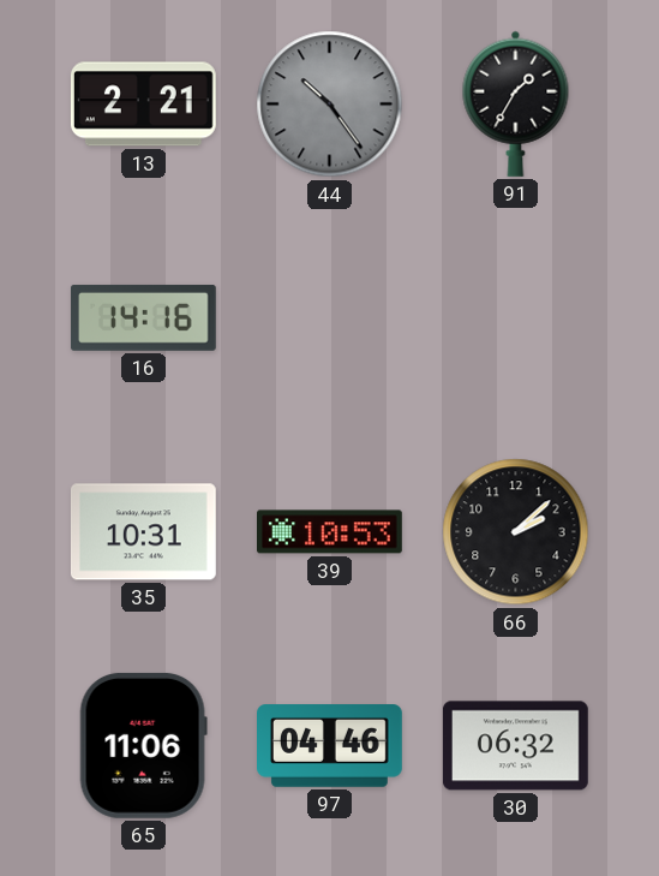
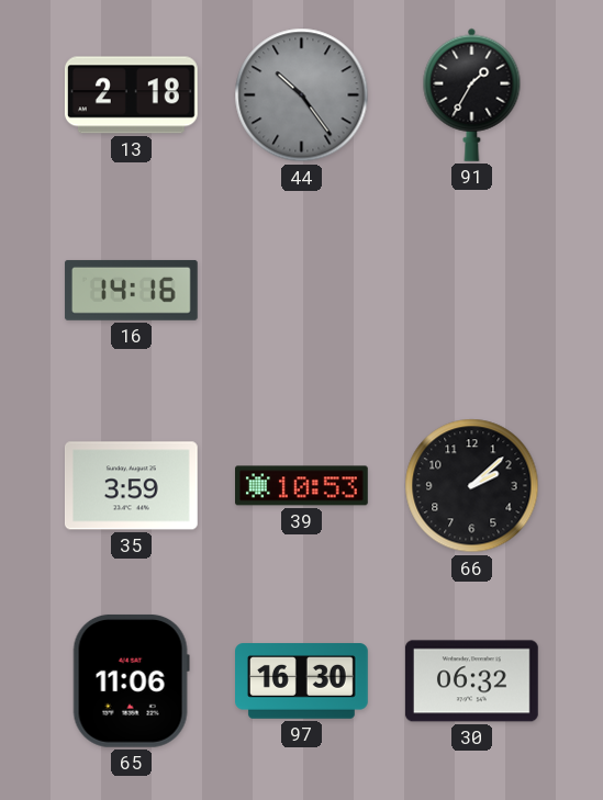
13: 2:21 -> 2:18
35: 10:31 -> 3:59
97: 04:46 -> 16:30
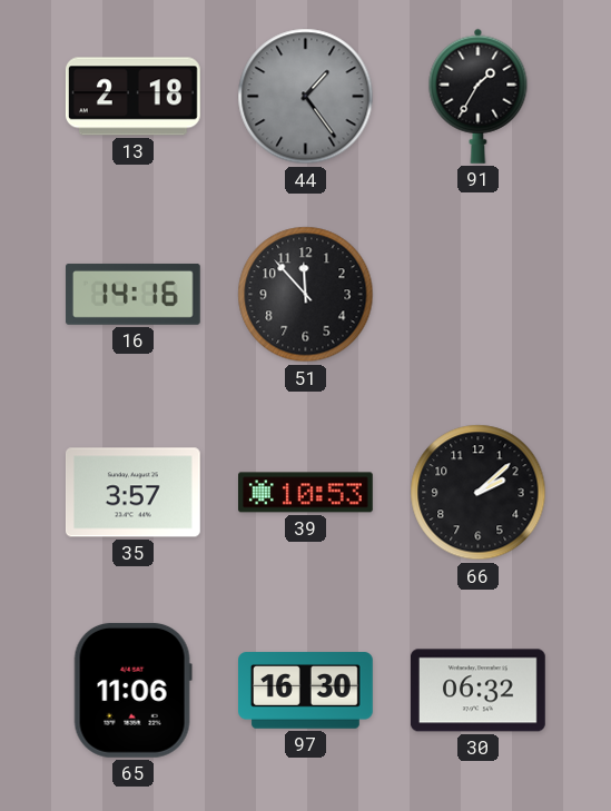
44: 10:24 -> 1:24
51: none -> 11:53
35: 3:59 -> 3:57
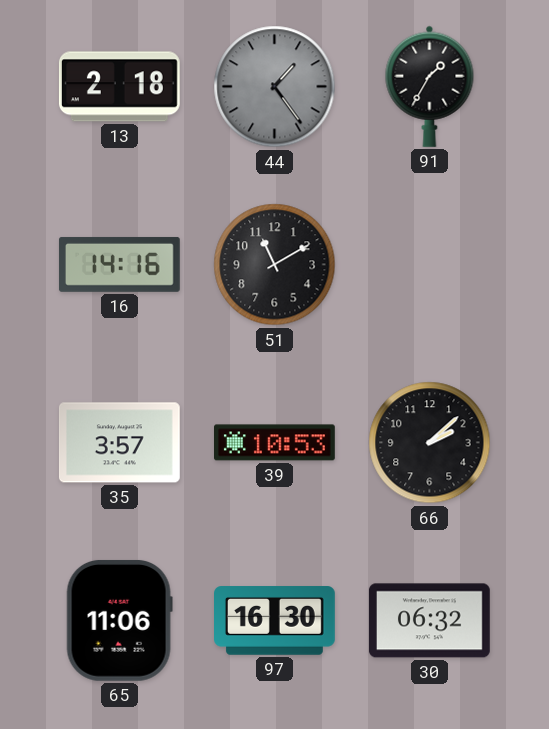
51: 11:53 -> 11:10
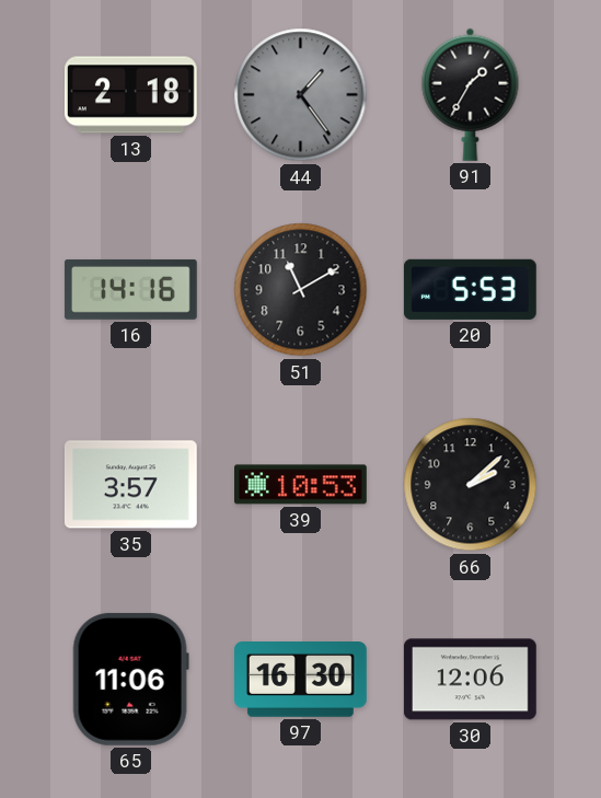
20: none -> 5:53
30: 06:32 -> 12:06
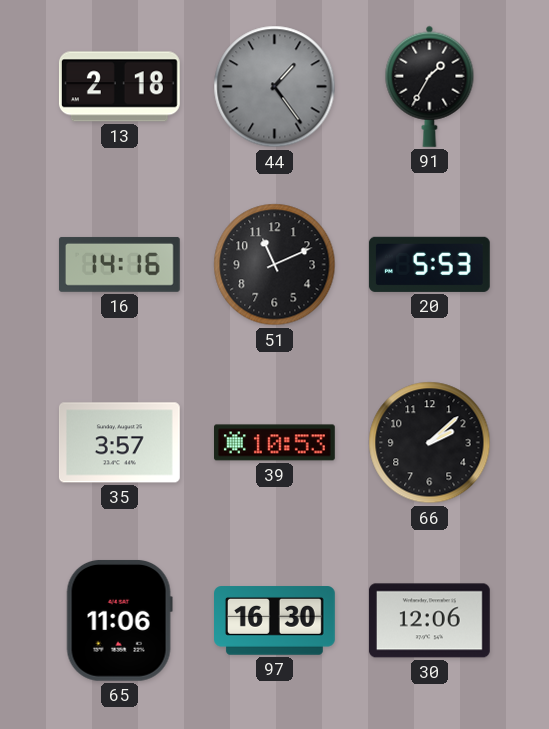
51: 11:10 -> 11:11
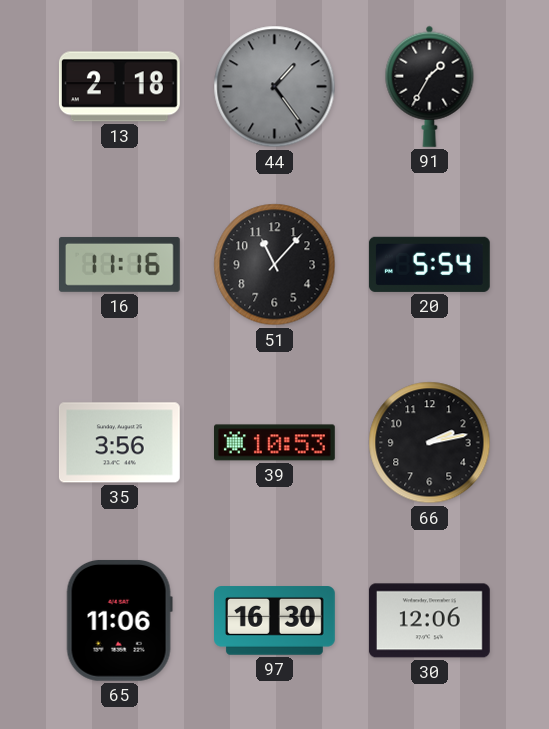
16: 14:16 -> 11:16
51: 11:11 -> 11:07
20: 5:53 -> 5:54
35: 3:57 -> 3:56
66: 2:08 -> 2:13
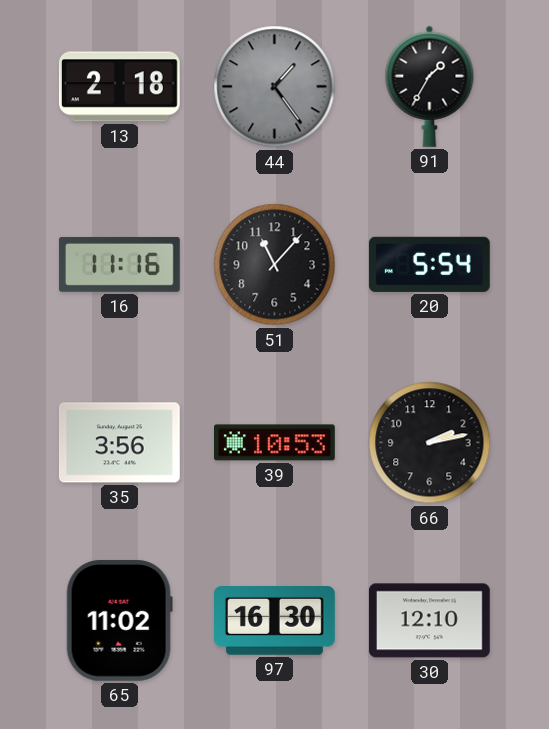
65: 11:06 -> 11:02
30: 12:06 -> 12:10
